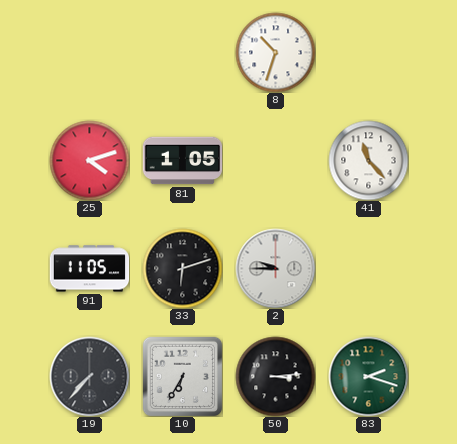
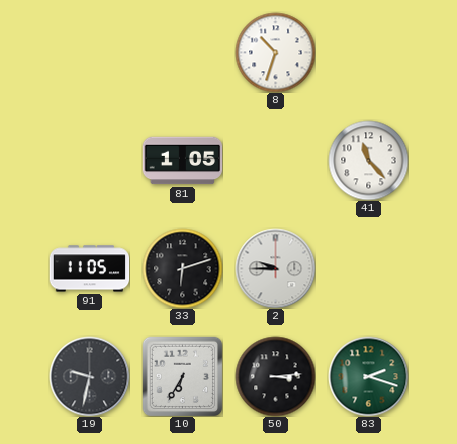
25: 4:12 -> none
19: 7:37 -> 9:32
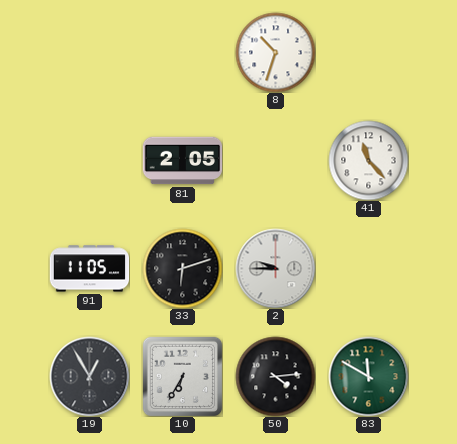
81: 1:05 -> 2:05
19: 9:32 -> 12:55
50: 3:14 -> 4:14
83: 2:18 -> 11:50
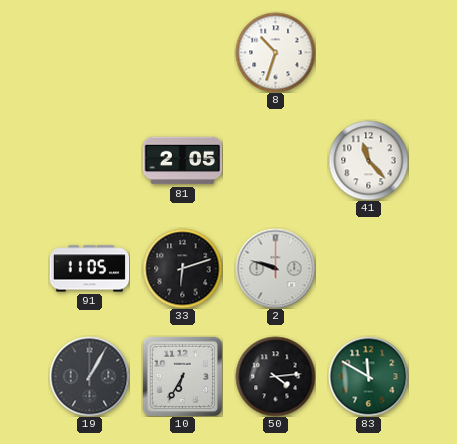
2: 9:45 -> 9:48
19: 12:55 -> 1:05
